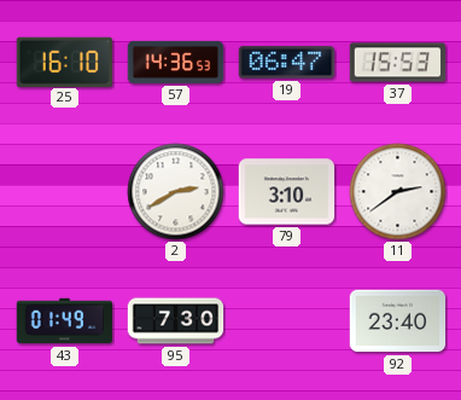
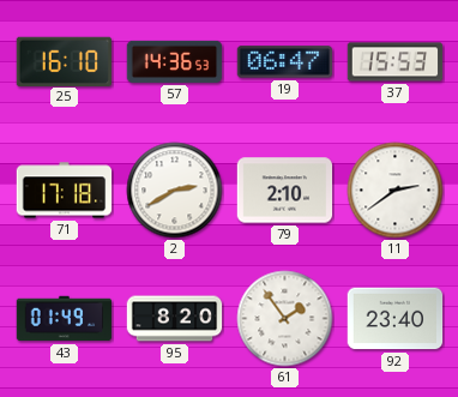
71: none -> 17:18
79: 3:10 -> 2:10
95: 7:30 -> 8:20
61: none -> 1:54
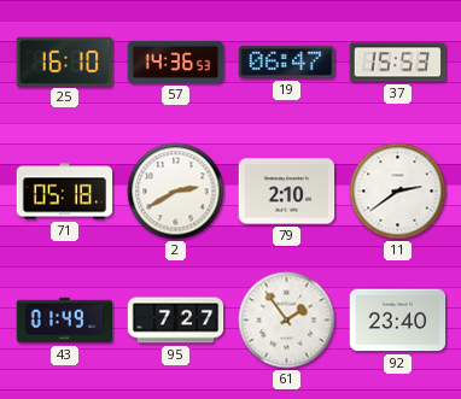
71: 17:18 -> 05:18
95: 8:20 -> 7:27
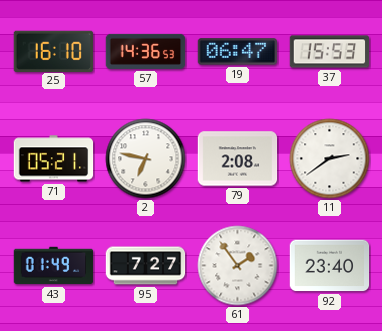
71: 05:18 -> 05:21
2: 2:40 -> 6:47
79: 2:10 -> 2:08
